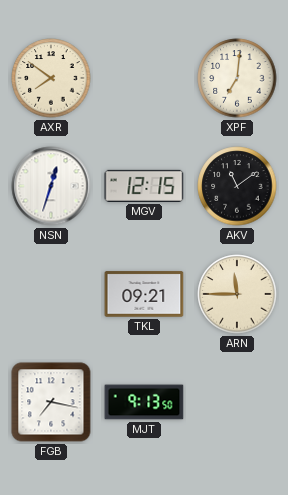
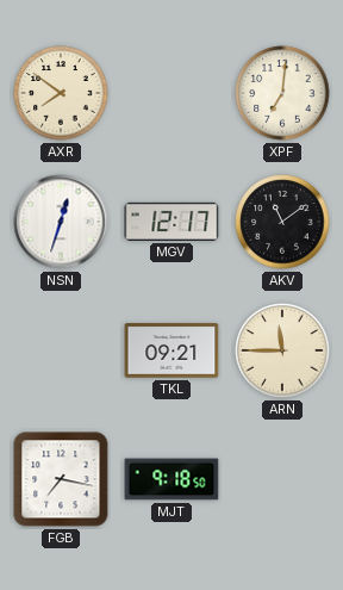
MGV: 12:15 -> 12:17
MJT: 9:13 -> 9:18
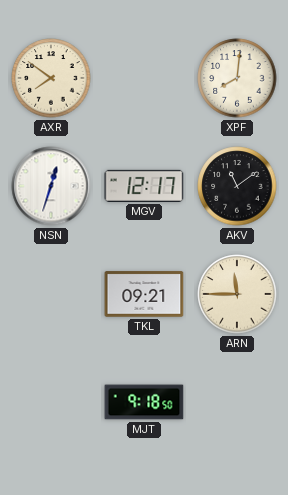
XPF: 7:01 -> 8:01
FGB: 7:17 -> none
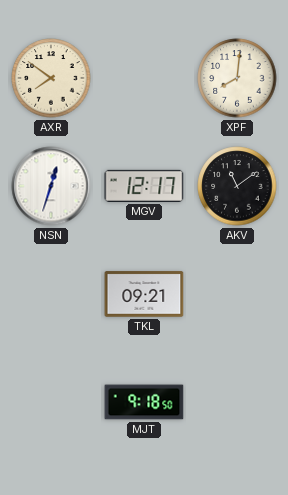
ARN: 11:45 -> none
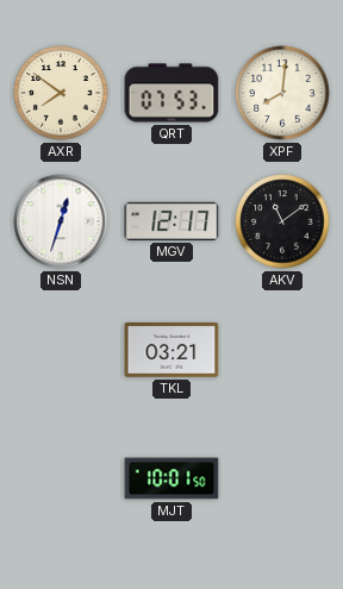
QRT: none -> 07:53
TKL: 09:21 -> 03:21
MJT: 9:18 -> 10:01
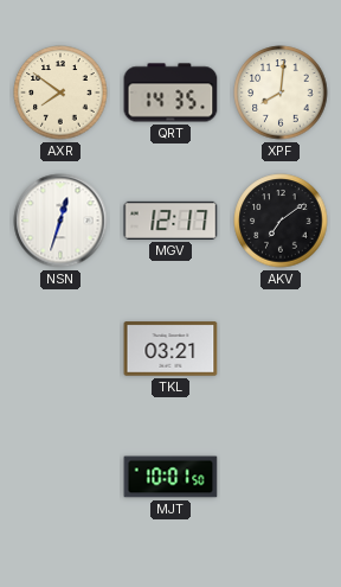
QRT: 07:53 -> 14:35
AKV: 11:09 -> 7:09
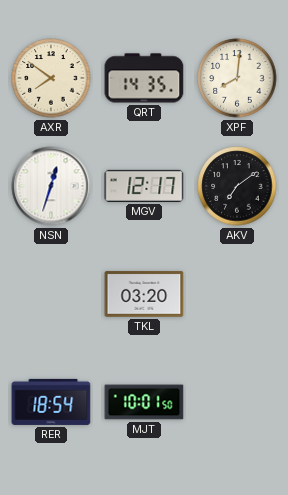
TKL: 03:21 -> 03:20
RER: none -> 18:54
